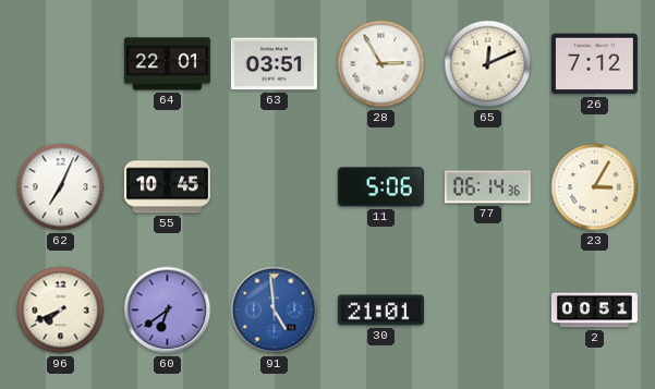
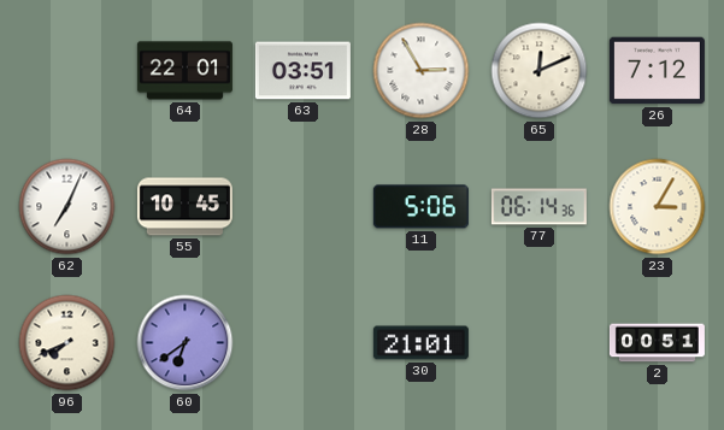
91: 4:59 -> none
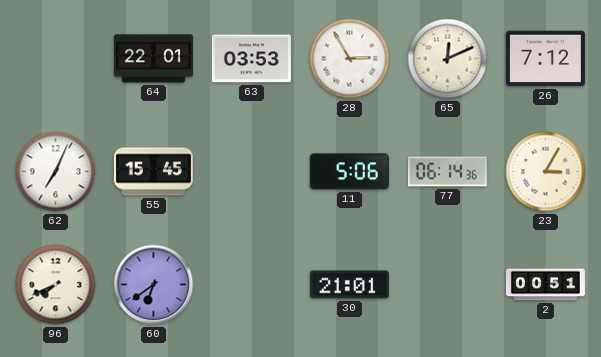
63: 03:51 -> 03:53
55: 10:45 -> 15:45
